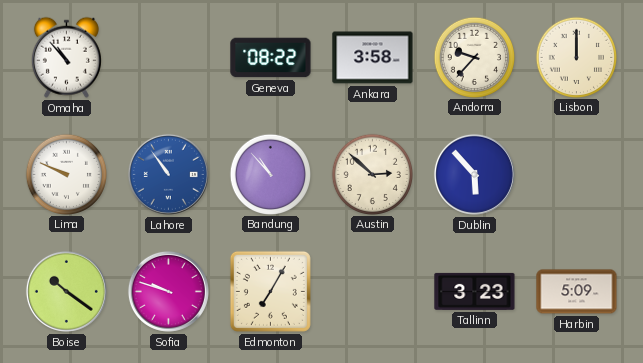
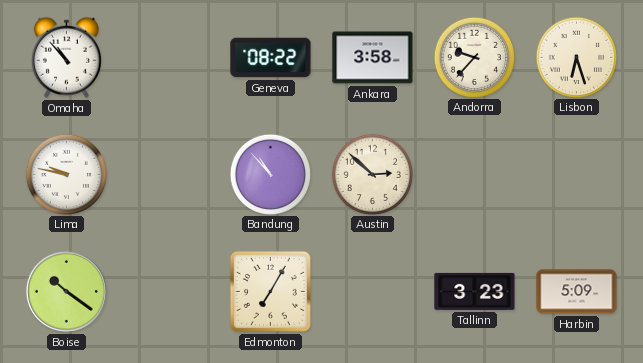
Lisbon: 12:00 -> 6:27
Lima: 9:49 -> 9:47
Lahore: 10:54 -> none
Dublin: 5:53 -> none
Sofia: 9:48 -> none
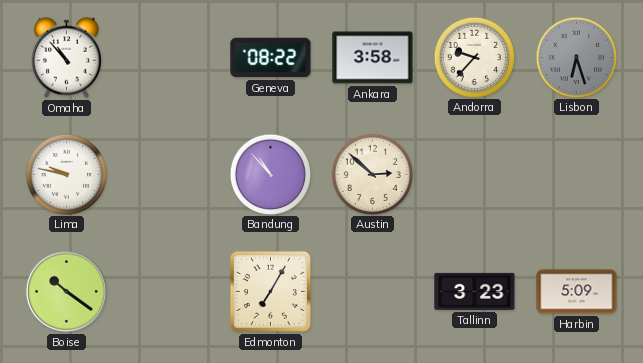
Lisbon dial: cream -> grey
